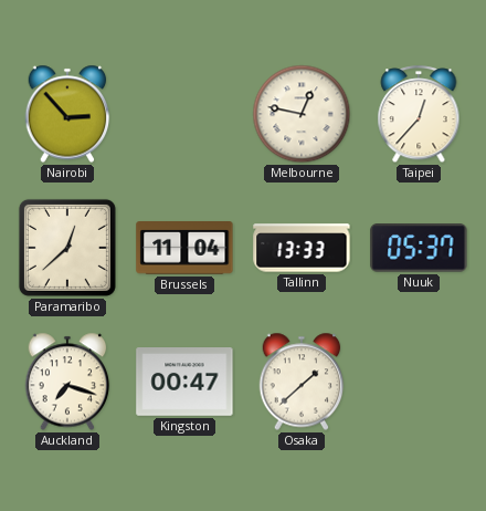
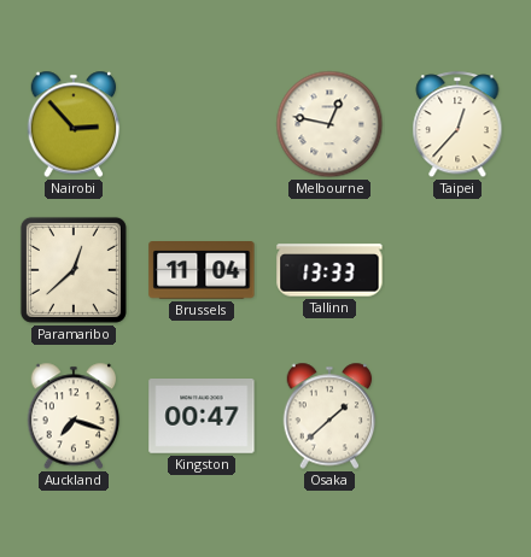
Nuuk: 05:37 -> none
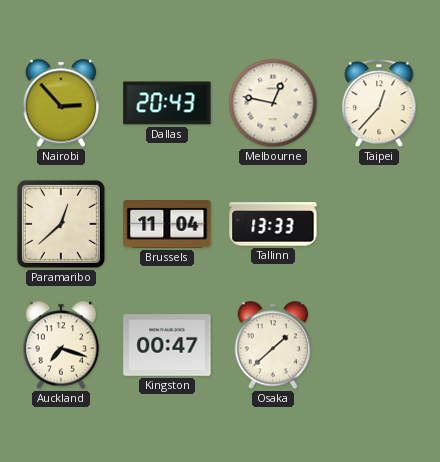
Dallas: none -> 20:43
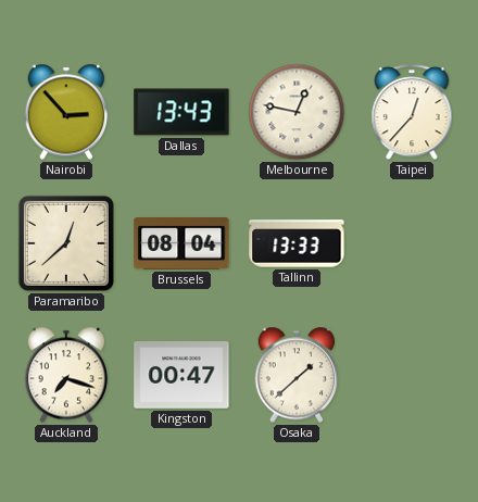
Dallas: 20:43 -> 13:43
Brussels: 11:04 -> 08:04
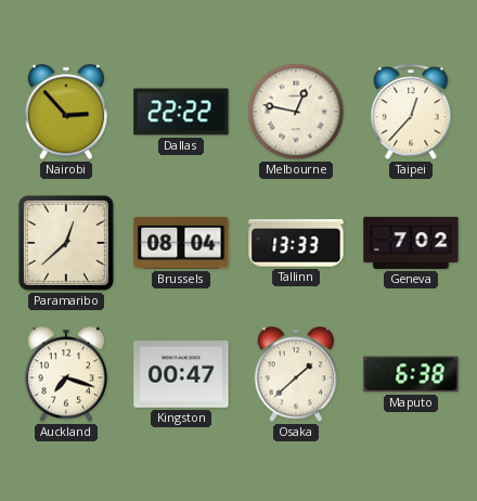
Dallas: 13:43 -> 22:22
Geneva: none -> 7:02
Maputo: none -> 6:38
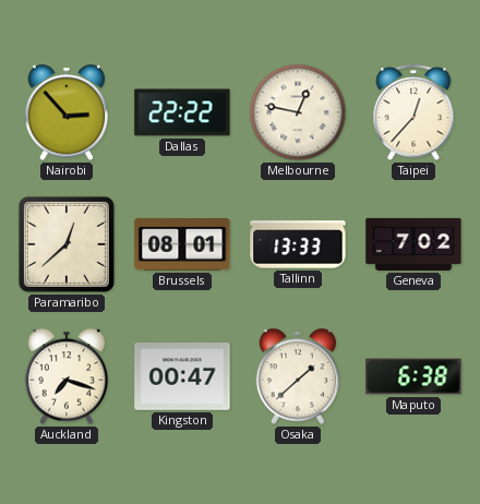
Brussels: 08:04 -> 08:01
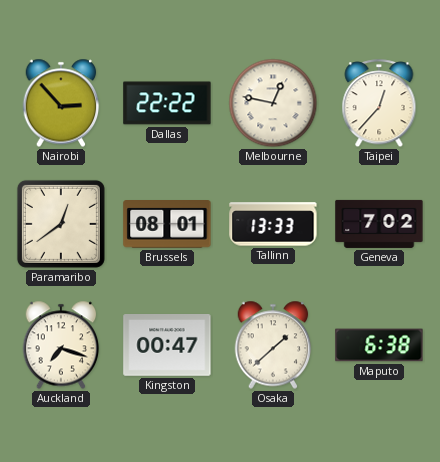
Paramaribo: 12:38 -> 12:39
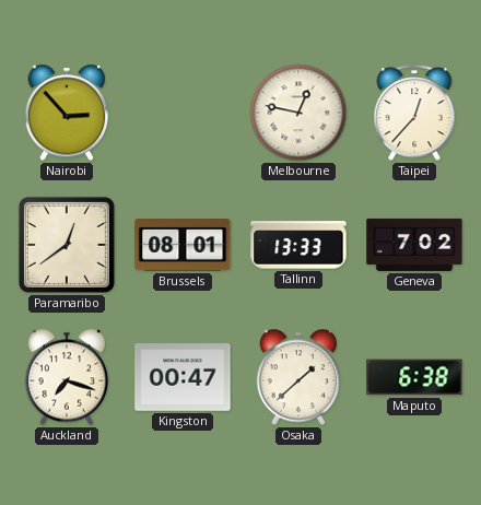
Dallas: 22:22 -> none
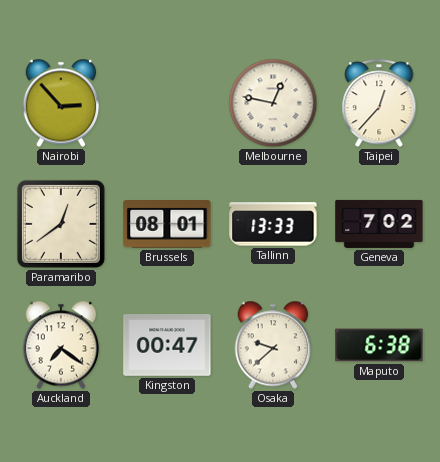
Auckland: 7:18 -> 7:21
Osaka: 1:38 -> 9:38
